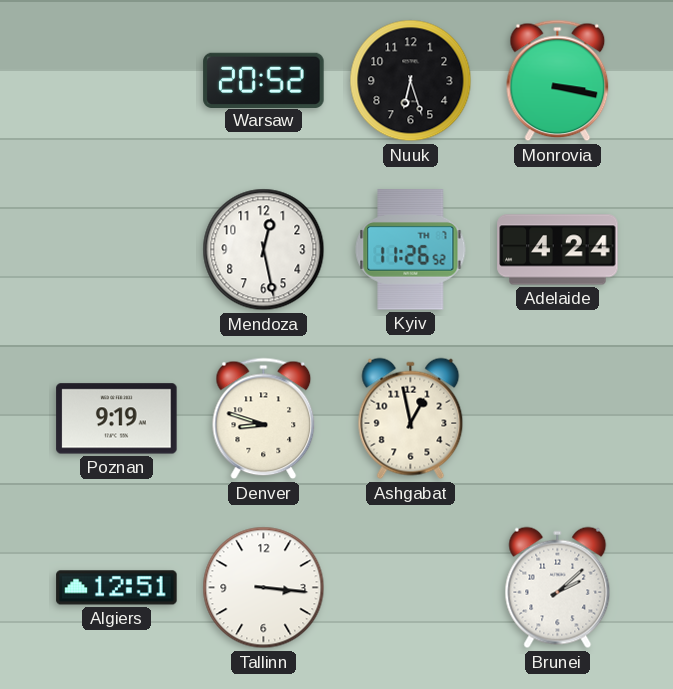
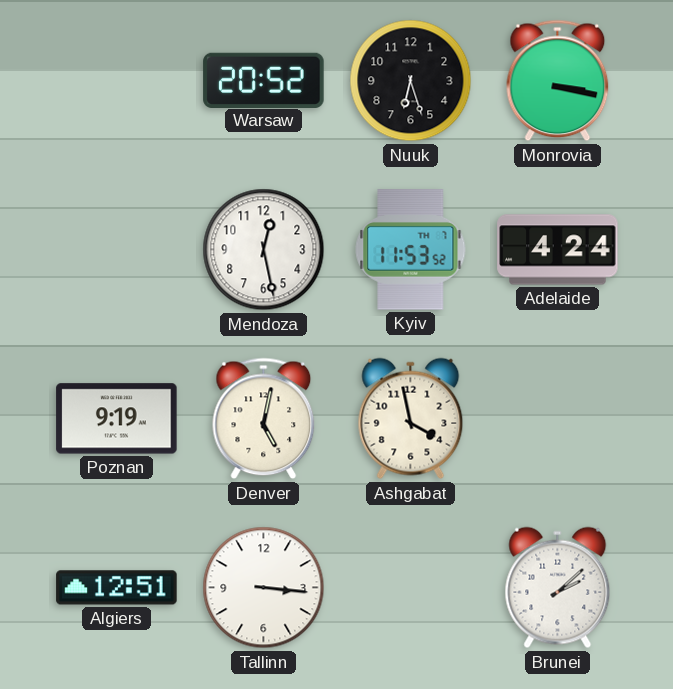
Kyiv: 11:26 -> 11:53
Denver: 8:48 -> 5:02
Ashgabat: 12:58 -> 3:58
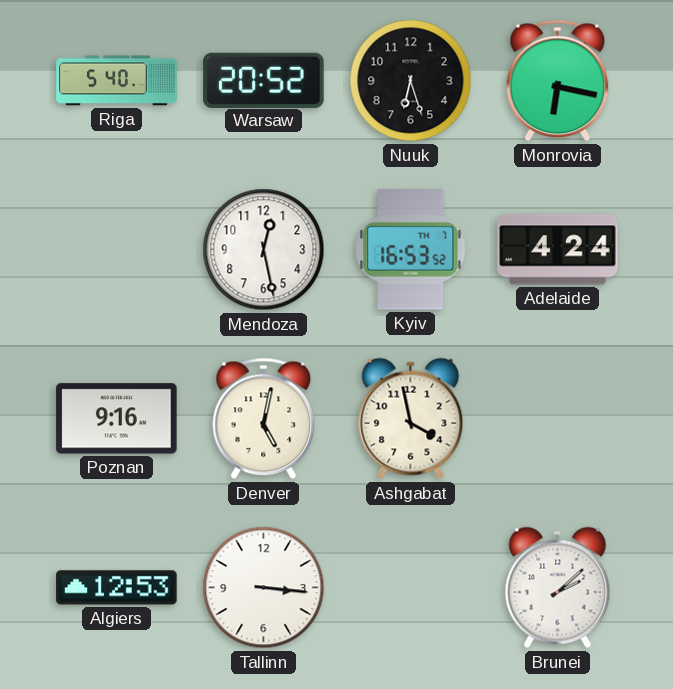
Riga: none -> 5:40
Monrovia: 3:17 -> 6:17
Kyiv: 11:53 -> 16:53
Poznan: 9:19 -> 9:16
Algiers: 12:51 -> 12:53
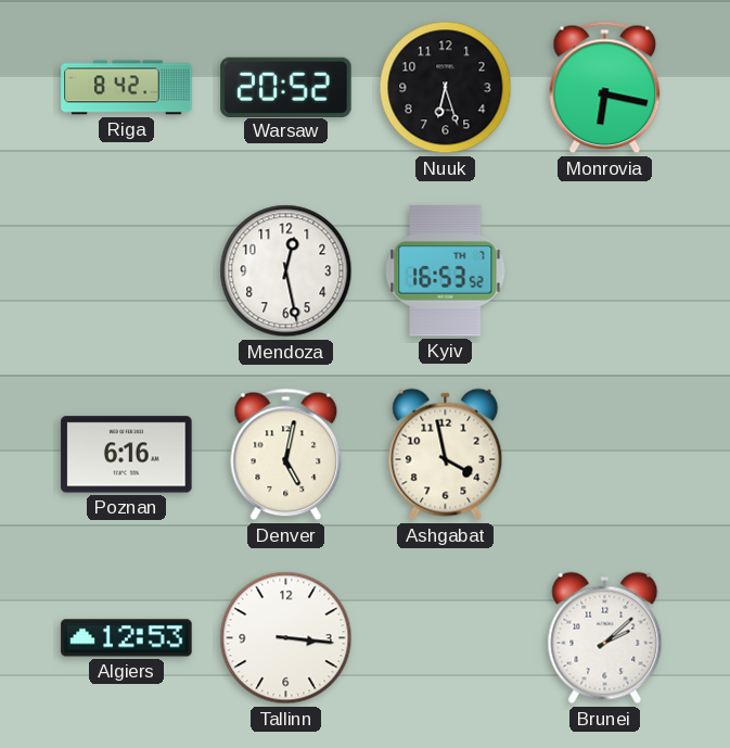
Riga: 5:40 -> 8:42
Adelaide: 4:24 -> none
Poznan: 9:16 -> 6:16
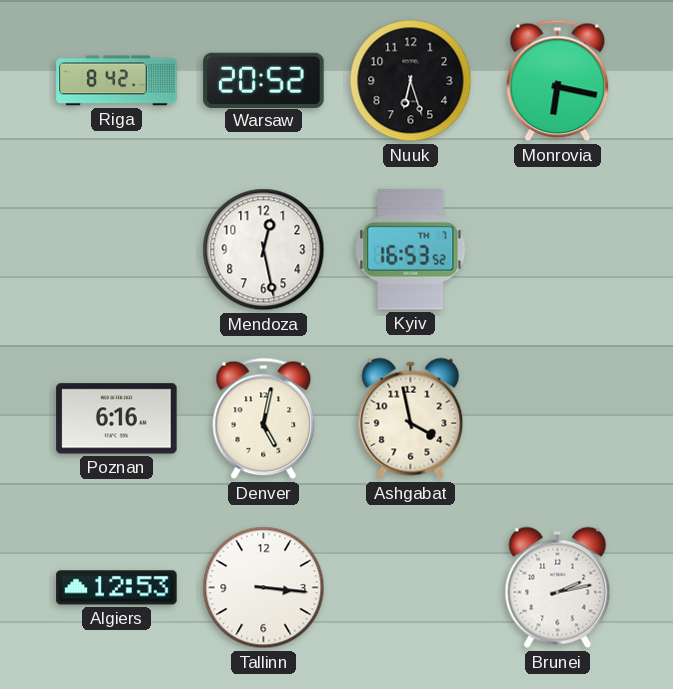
Brunei: 2:08 -> 2:13
